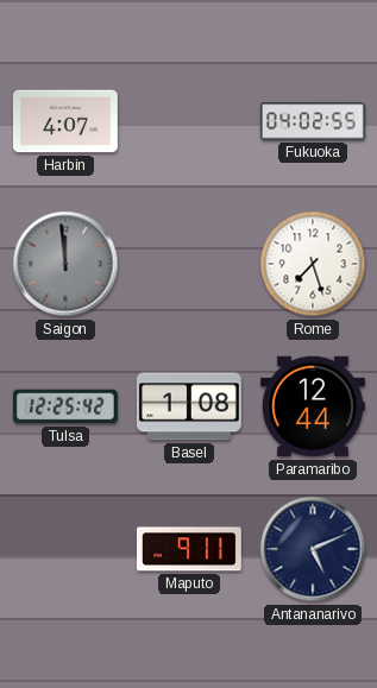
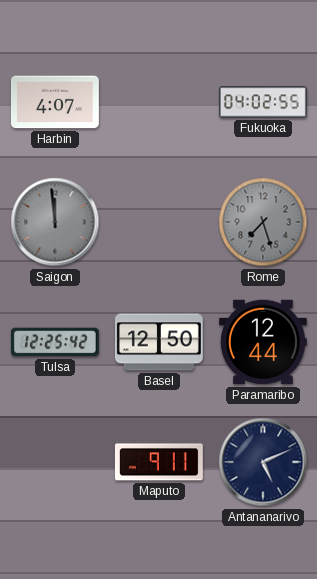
Rome dial: white -> grey
Basel: 1:08 -> 12:50
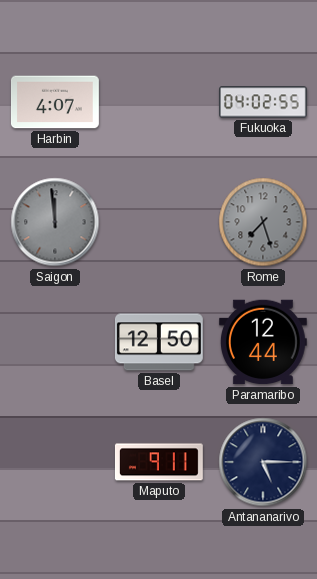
Tulsa: 12:25 -> none
Antananarivo: 5:11 -> 5:15
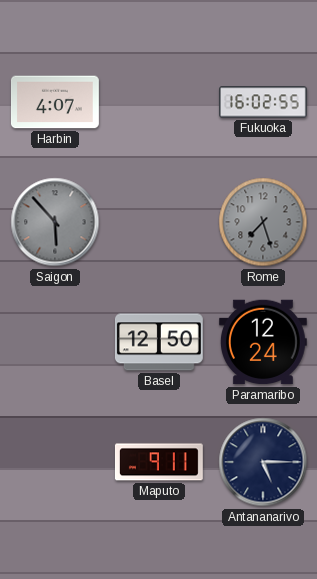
Fukuoka: 04:02 -> 16:02
Saigon: 11:59 -> 5:53
Paramaribo: 12:44 -> 12:24
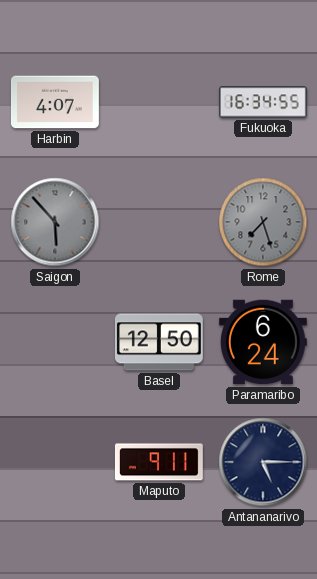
Fukuoka: 16:02 -> 16:34
Paramaribo: 12:24 -> 6:24
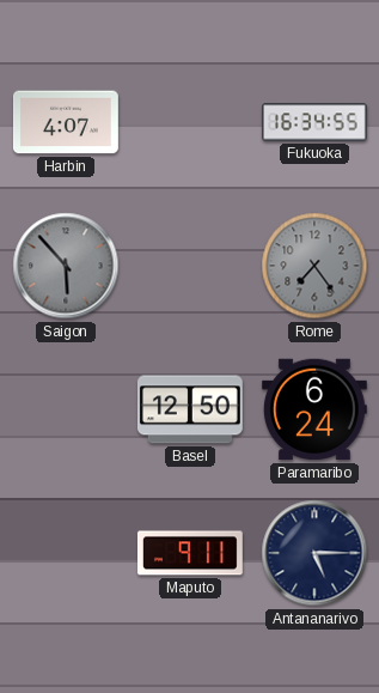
Rome: 7:27 -> 7:24
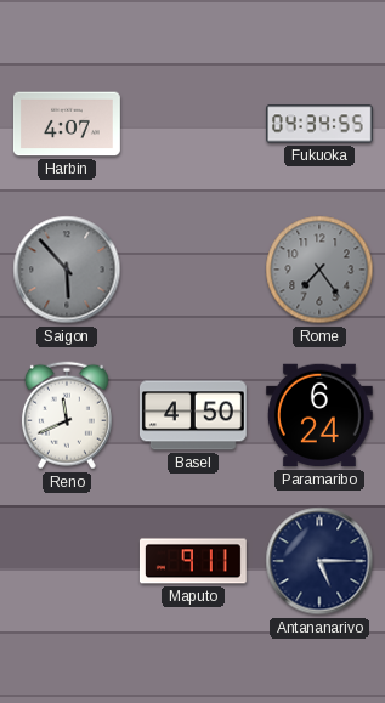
Fukuoka: 16:34 -> 04:34
Reno: none -> 11:41
Basel: 12:50 -> 4:50
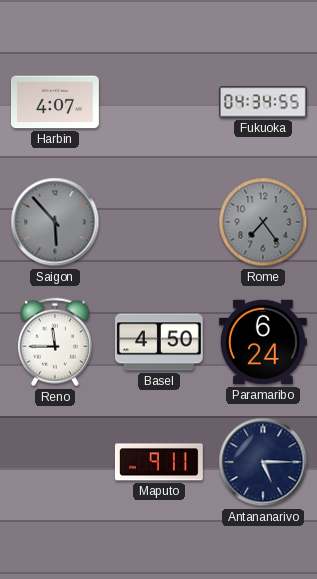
Reno: 11:41 -> 11:45
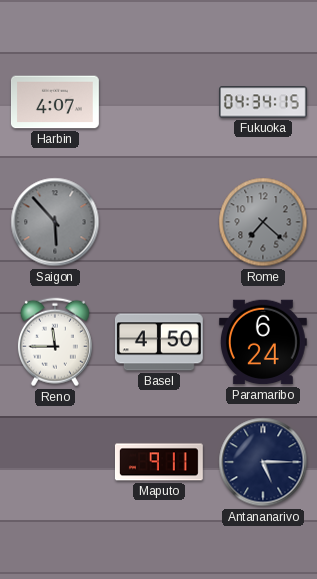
Fukuoka: 04:34:55 -> 04:34:15
Rome: 7:24 -> 7:22
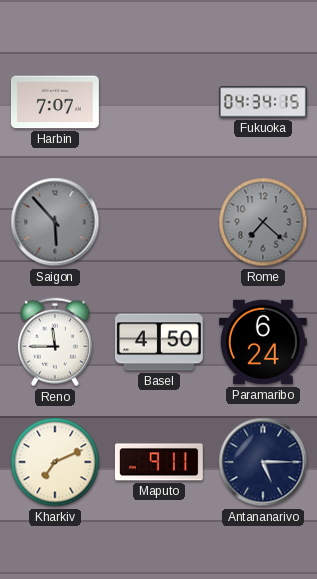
Harbin: 4:07 -> 7:07
Kharkiv: none -> 7:11
